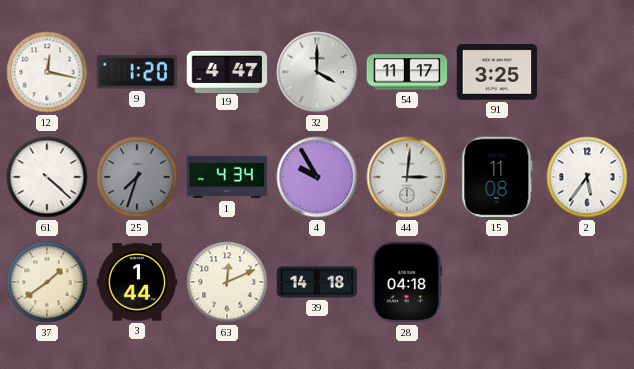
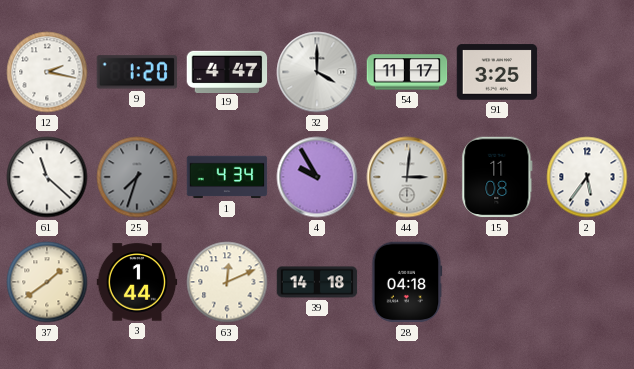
12: 12:17 -> 2:17
61: 4:22 -> 11:22
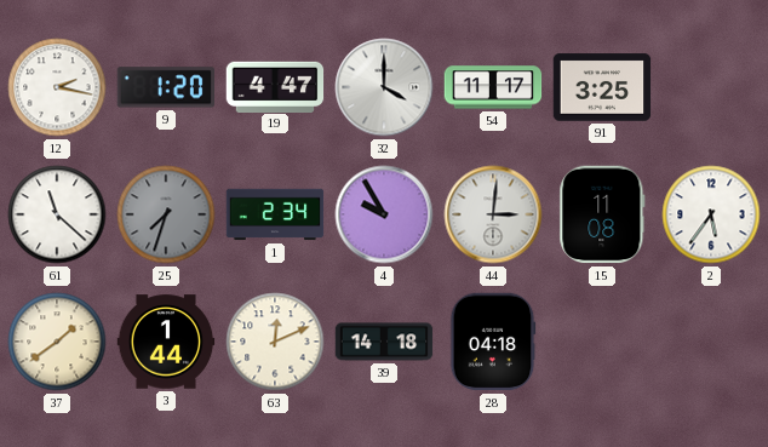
1: 4:34 -> 2:34
